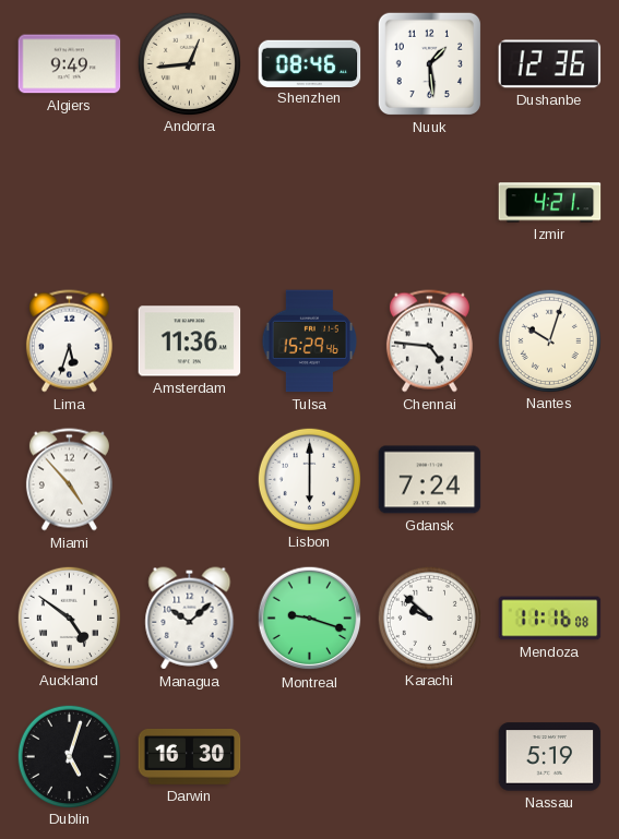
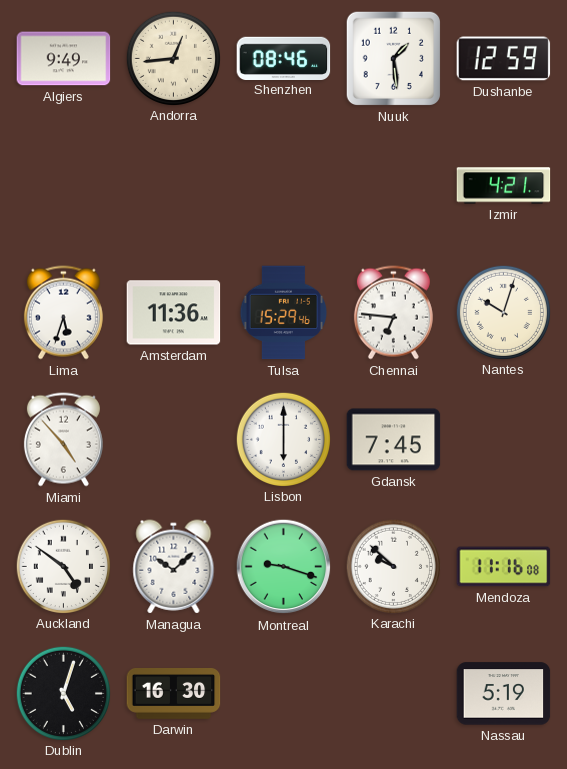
Dushanbe: 12:36 -> 12:59
Chennai: 4:46 -> 6:46
Gdansk: 7:24 -> 7:45
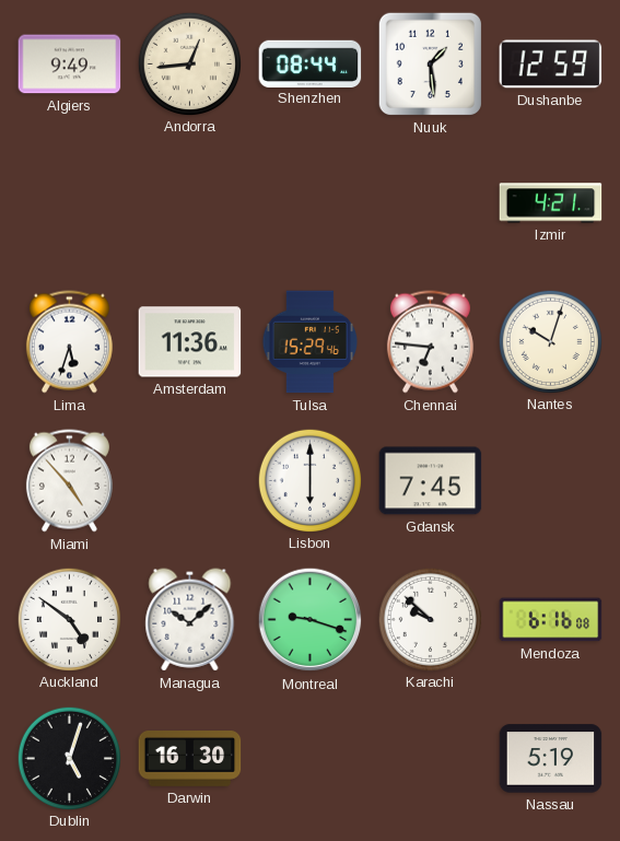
Shenzhen: 08:46 -> 08:44
Mendoza: 11:16 -> 6:16
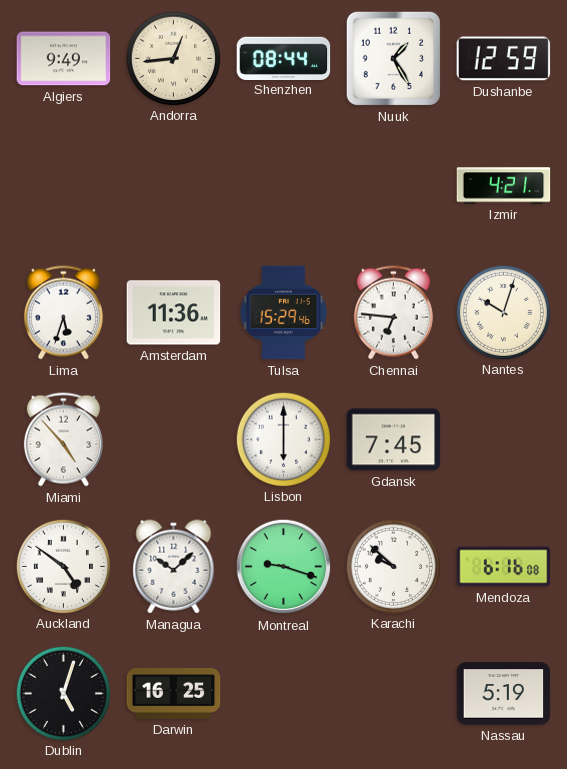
Nuuk: 1:29 -> 1:25
Darwin: 16:30 -> 16:25
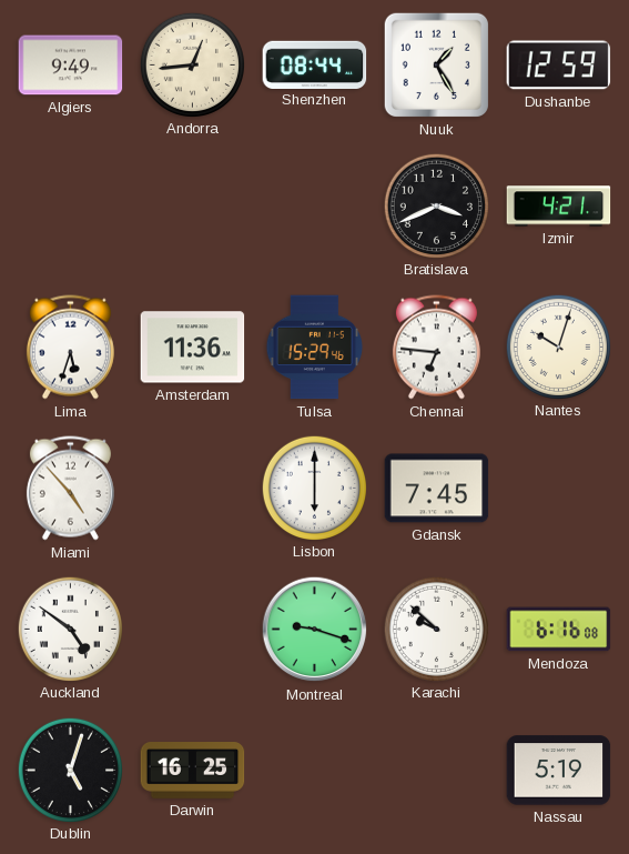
Bratislava: none -> 3:41
Managua: 10:08 -> none
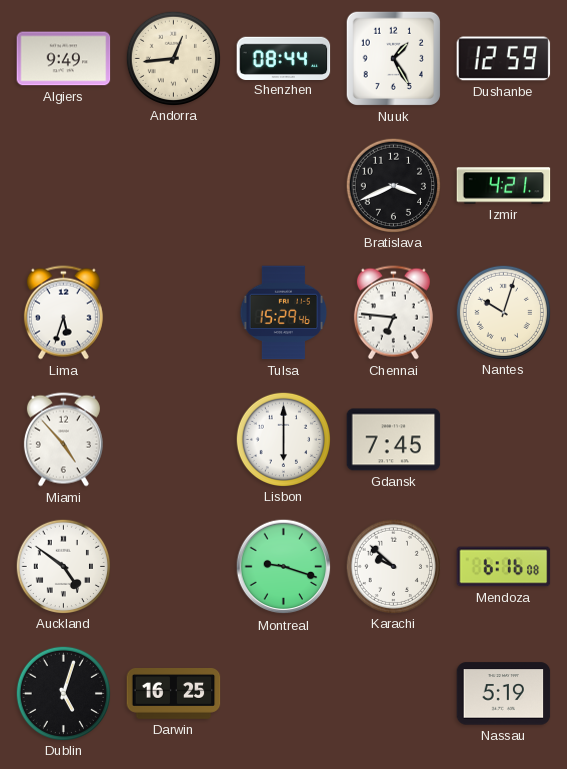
Amsterdam: 11:36 -> none
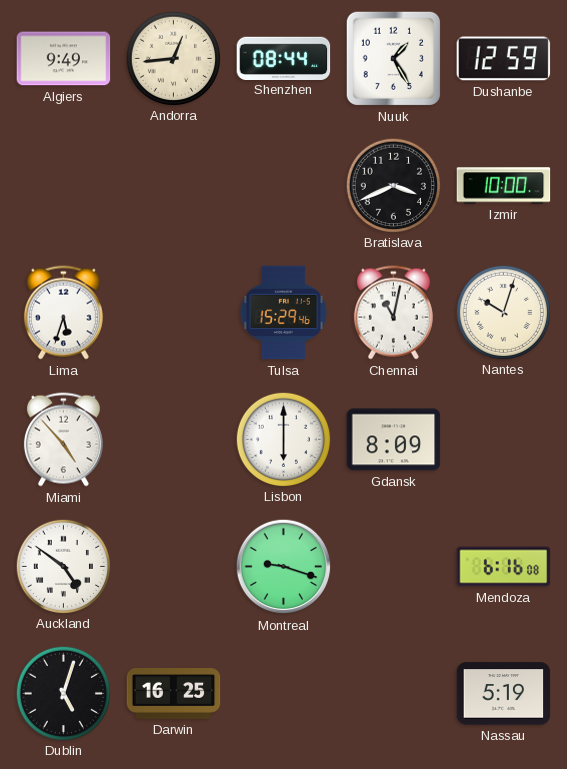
Izmir: 4:21 -> 10:00
Chennai: 6:46 -> 11:02
Gdansk: 7:45 -> 8:09
Karachi: 9:52 -> none
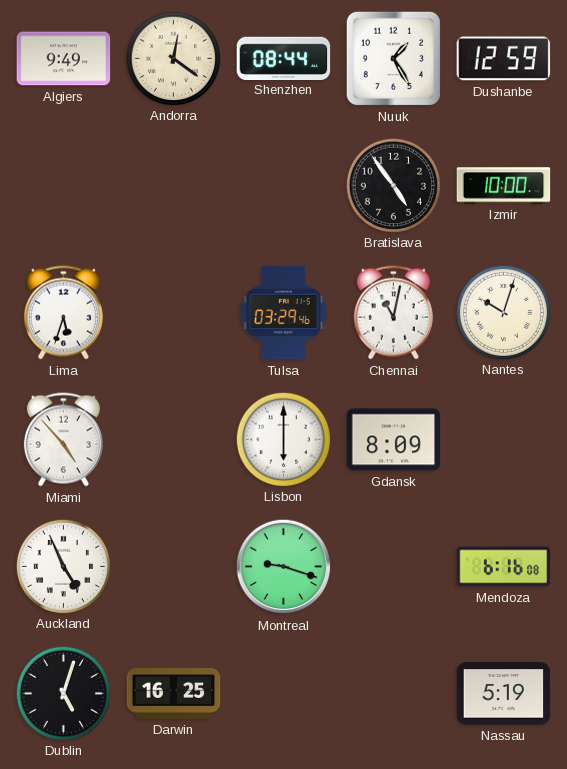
Andorra: 12:44 -> 12:21
Bratislava: 3:41 -> 4:54
Tulsa: 15:29 -> 03:29
Auckland: 4:51 -> 4:56
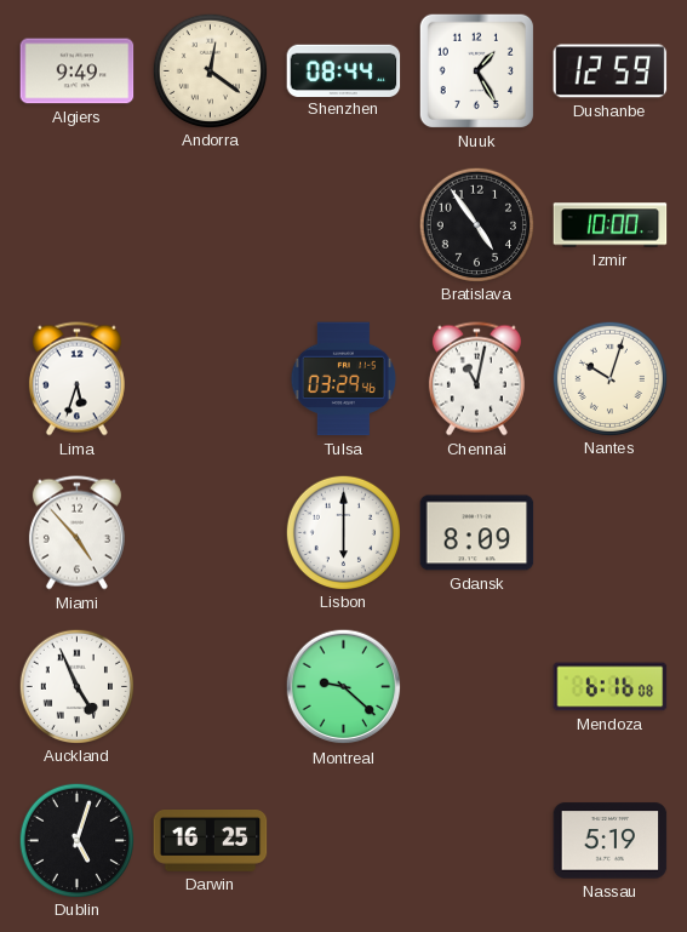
Montreal: 9:18 -> 9:22
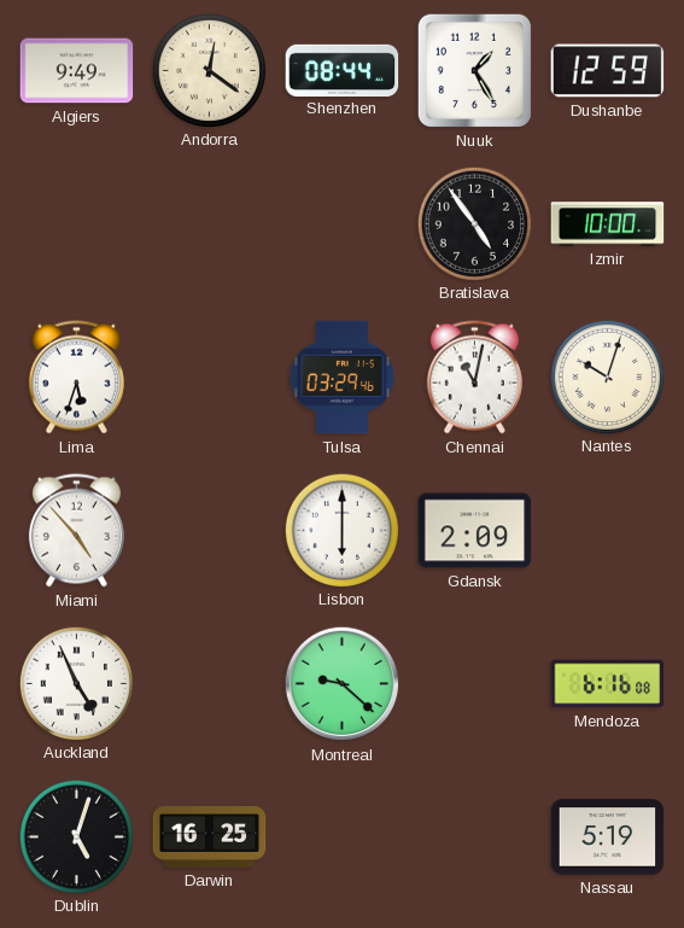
Gdansk: 8:09 -> 2:09
